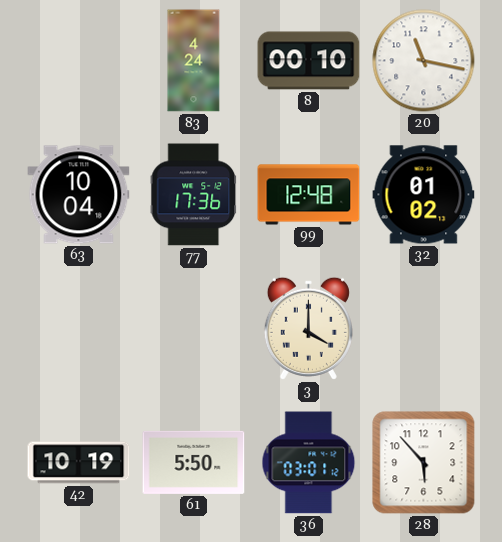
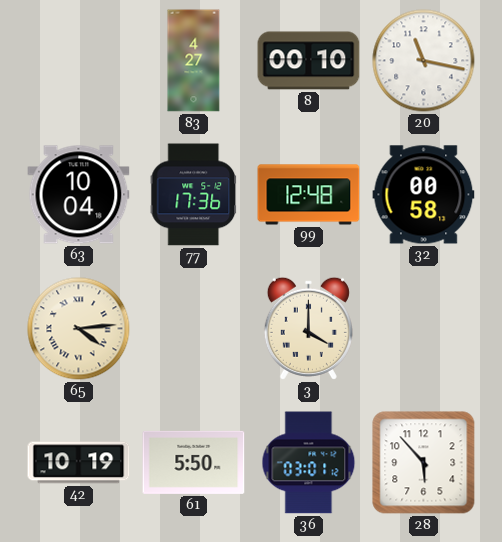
83: 4:24 -> 4:27
32: 01:02 -> 00:58
65: none -> 4:14
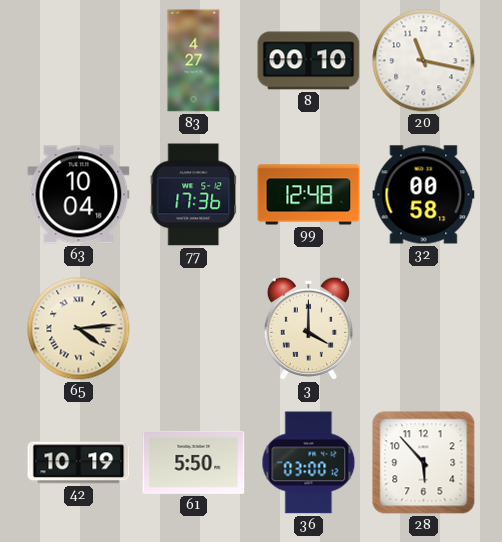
36: 03:01 -> 03:00
